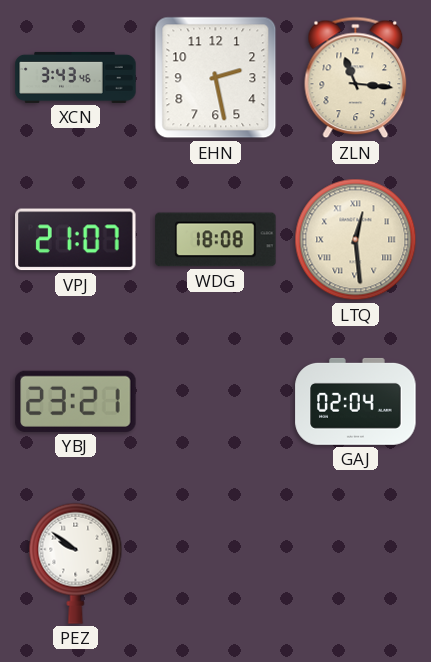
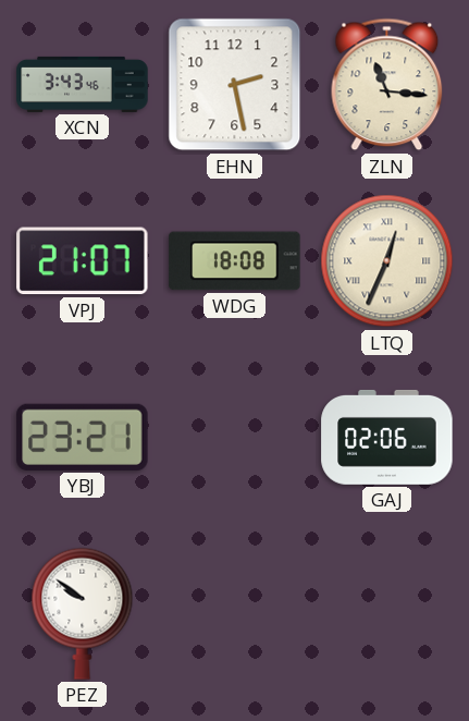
LTQ: 12:29 -> 12:34
GAJ: 02:04 -> 02:06
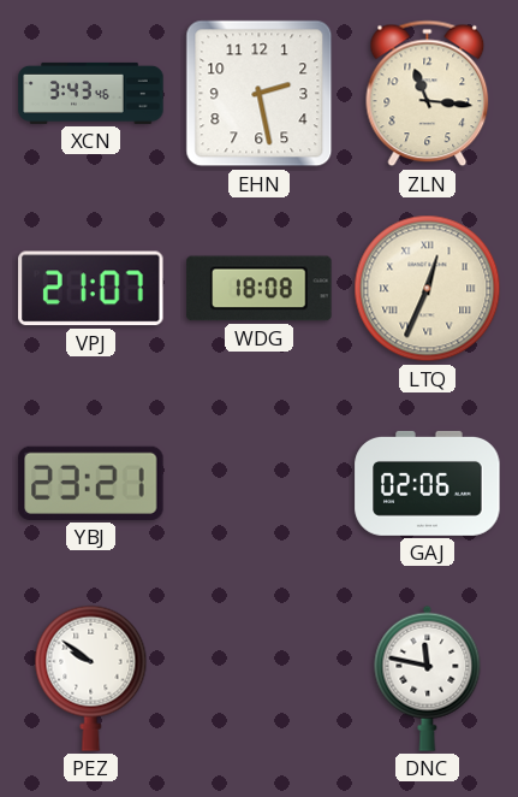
DNC: none -> 11:47
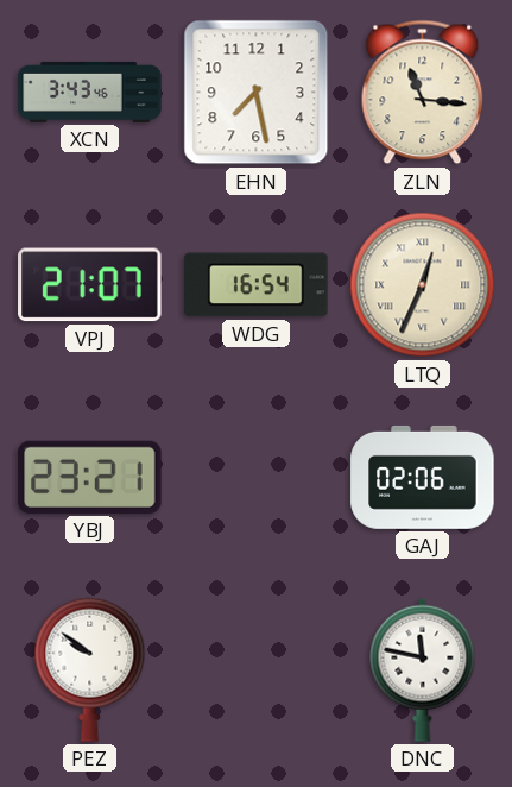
EHN: 2:28 -> 7:28
WDG: 18:08 -> 16:54
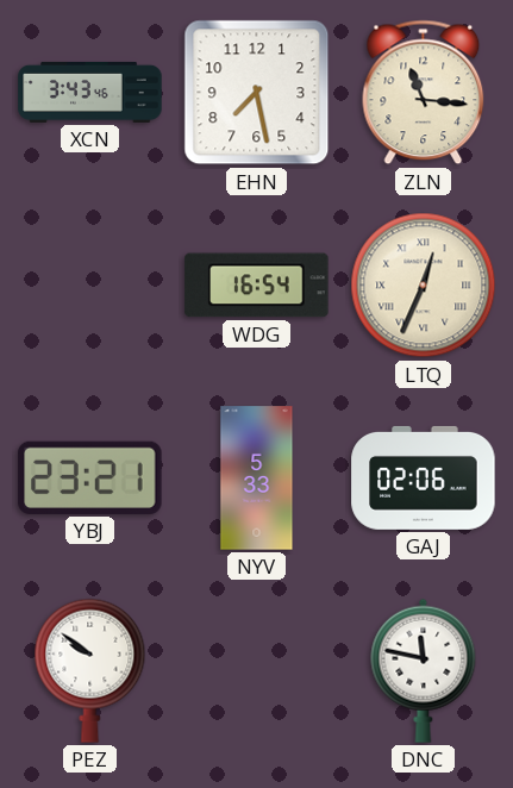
VPJ: 21:07 -> none
NYV: none -> 5:33
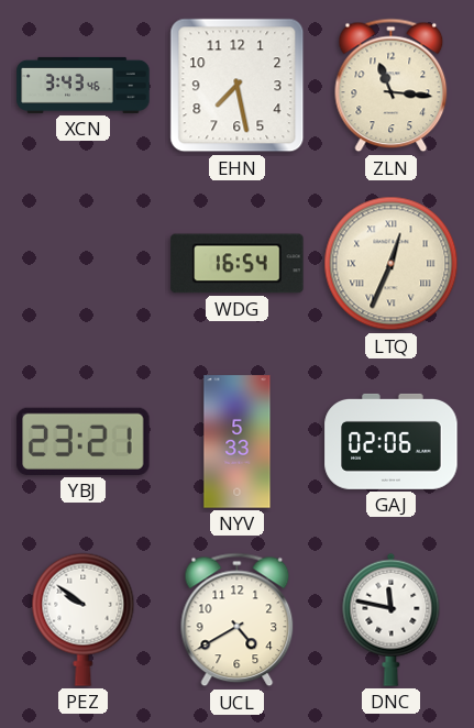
UCL: none -> 4:40
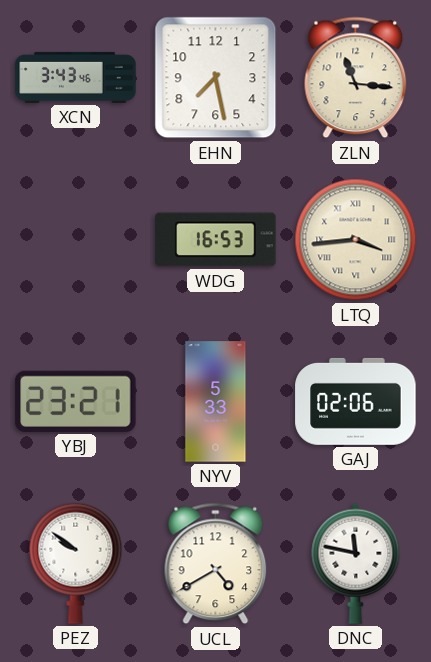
WDG: 16:54 -> 16:53
LTQ: 12:34 -> 3:44
